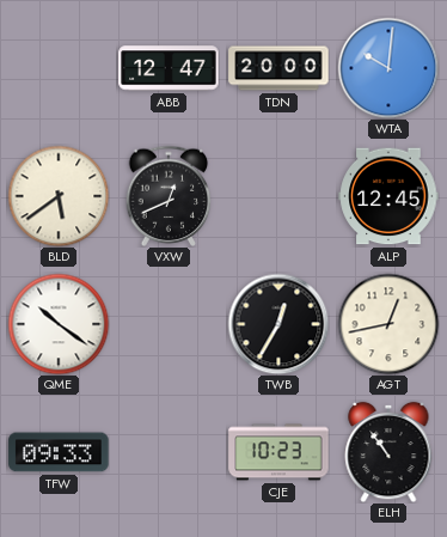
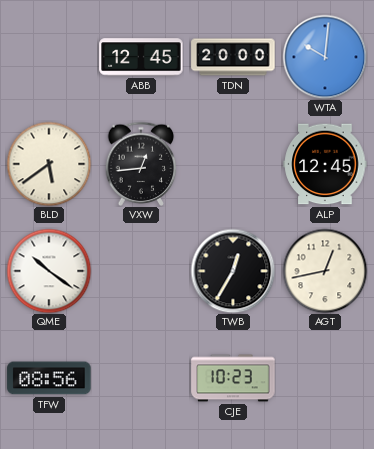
ABB: 12:47 -> 12:45
VXW: 12:41 -> 12:44
TFW: 09:33 -> 08:56
ELH: 10:54 -> none
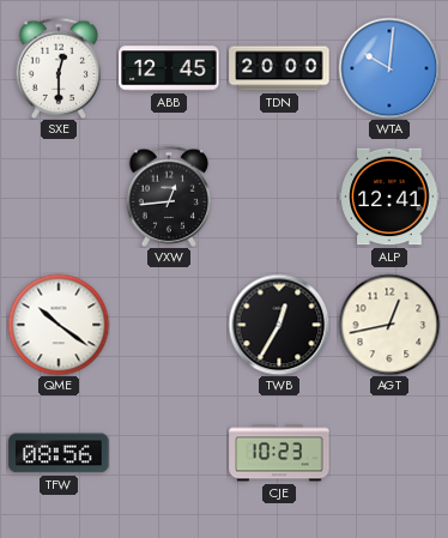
SXE: none -> 12:30
BLD: 5:39 -> none
ALP: 12:45 -> 12:41
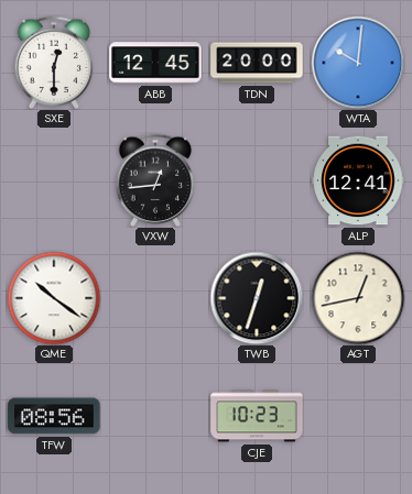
TWB: 12:35 -> 12:33
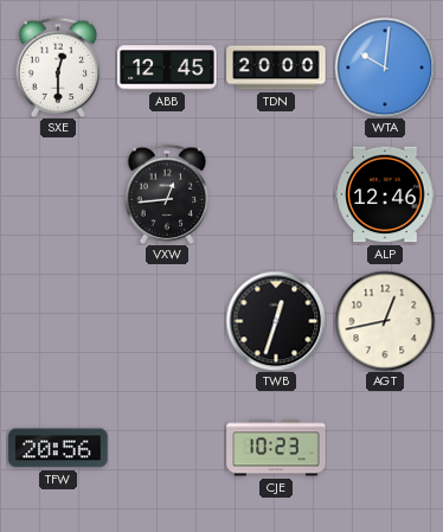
ALP: 12:41 -> 12:46
QME: 10:21 -> none
TFW: 08:56 -> 20:56
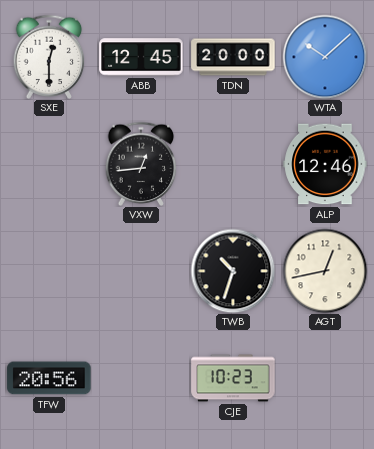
WTA: 10:01 -> 10:08
TWB: 12:33 -> 10:33
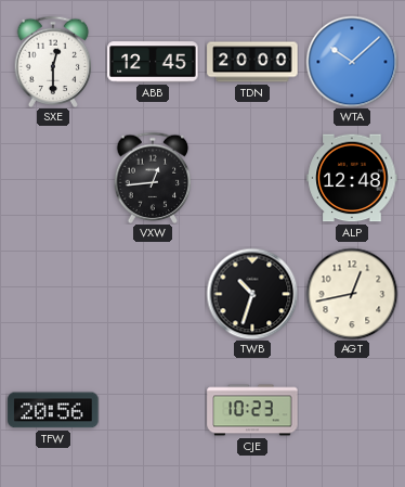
ALP: 12:46 -> 12:48
